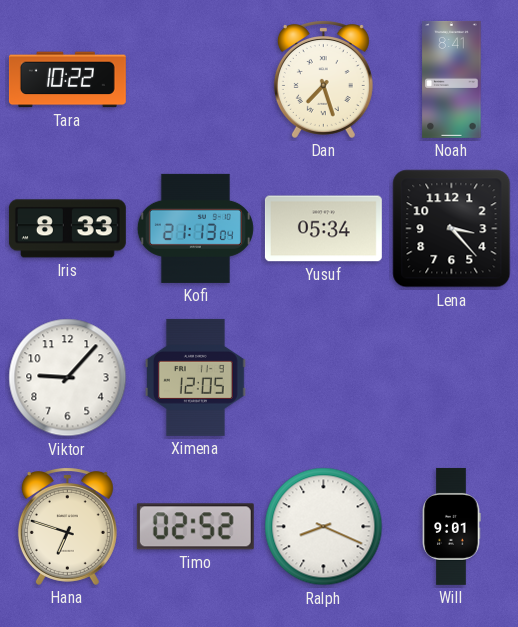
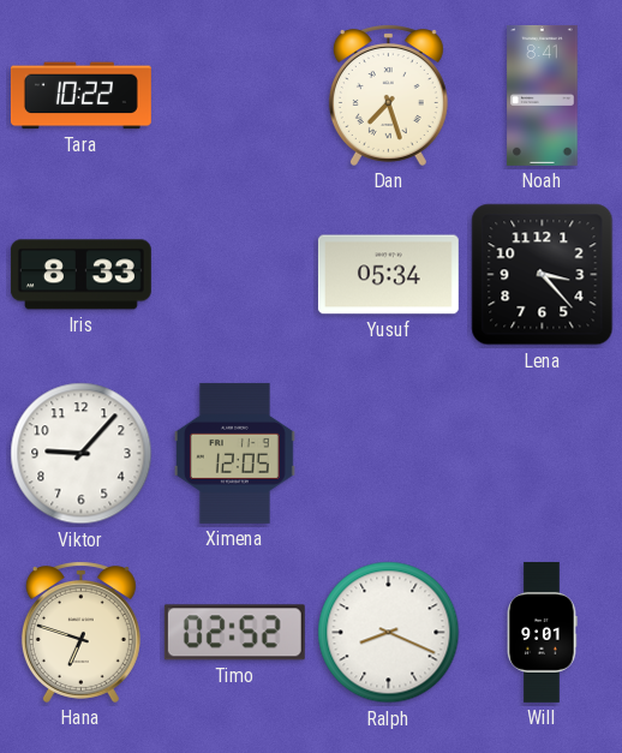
Kofi: 21:13 -> none
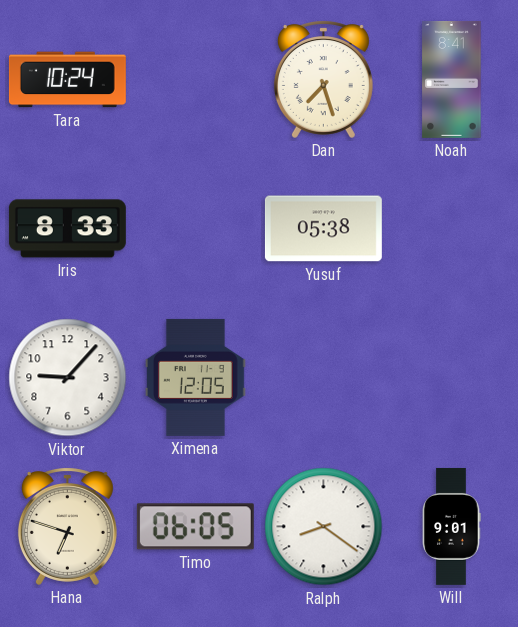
Tara: 10:22 -> 10:24
Yusuf: 05:34 -> 05:38
Lena: 3:23 -> none
Timo: 02:52 -> 06:05
Ralph: 8:19 -> 8:21
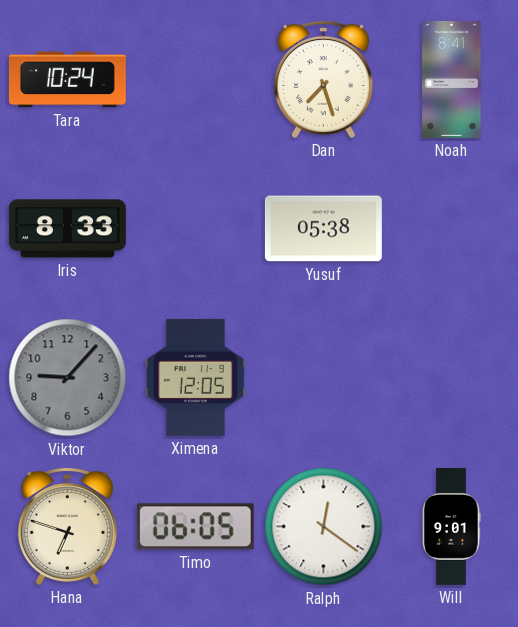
Viktor dial: white -> grey
Ralph: 8:21 -> 12:21
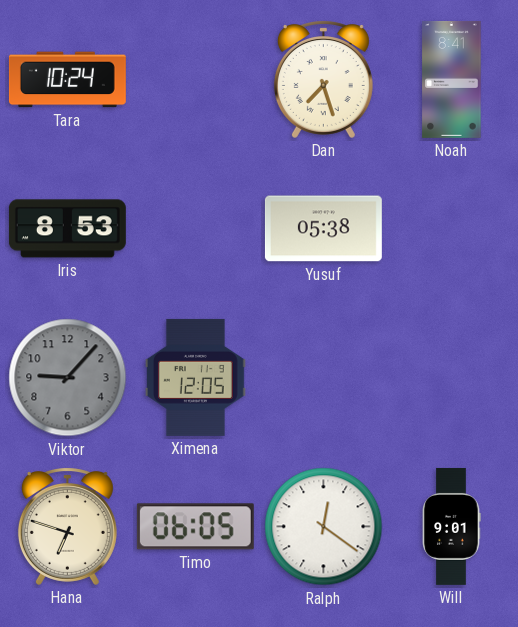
Iris: 8:33 -> 8:53
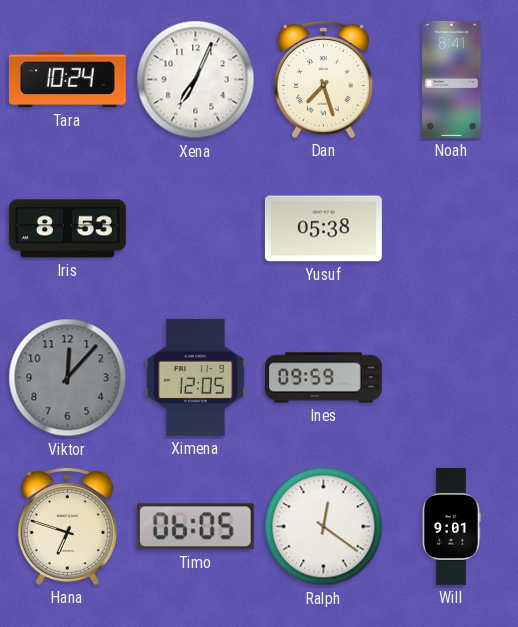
Xena: none -> 7:04
Viktor: 9:07 -> 12:07
Ines: none -> 09:59
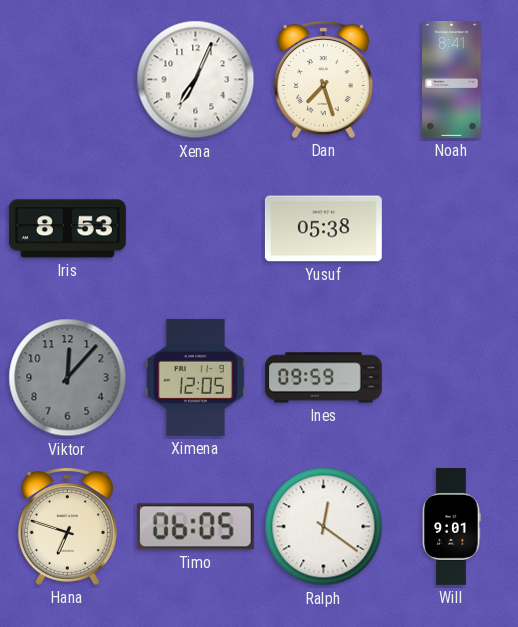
Tara: 10:24 -> none
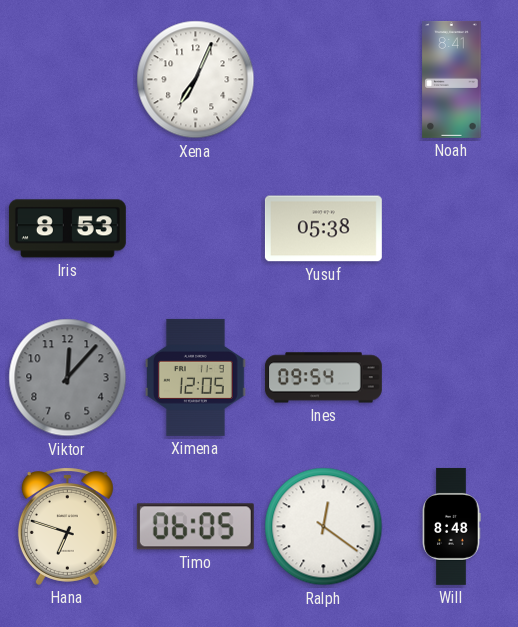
Dan: 7:27 -> none
Ines: 09:59 -> 09:54
Will: 9:01 -> 8:48
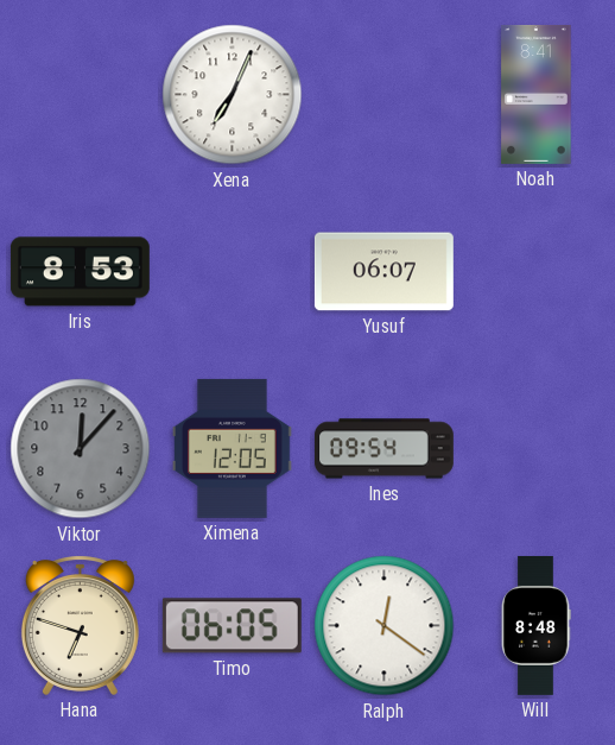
Yusuf: 05:38 -> 06:07
